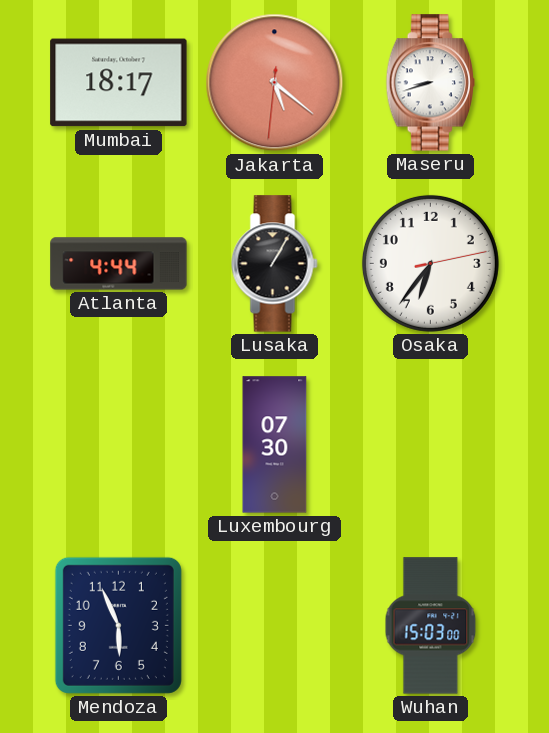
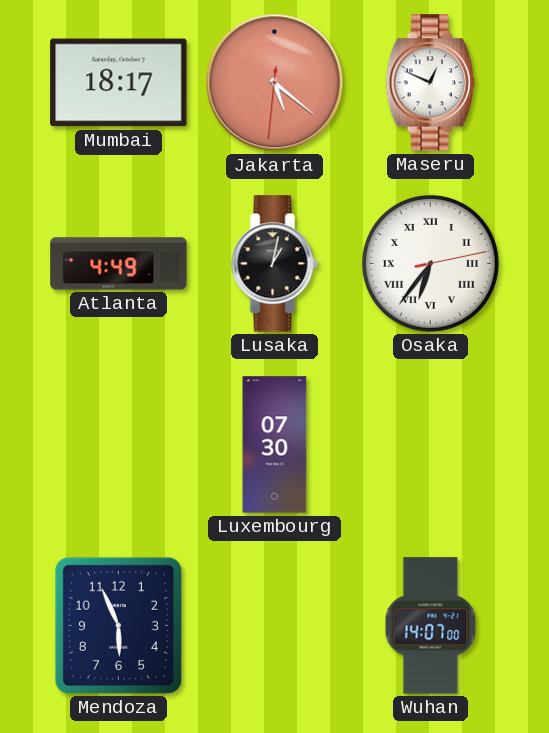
Maseru: 8:42 -> 12:49
Atlanta: 4:44 -> 4:49
Lusaka: 1:05 -> 1:02
Osaka numerals: Arabic -> Roman
Wuhan: 15:03 -> 14:07
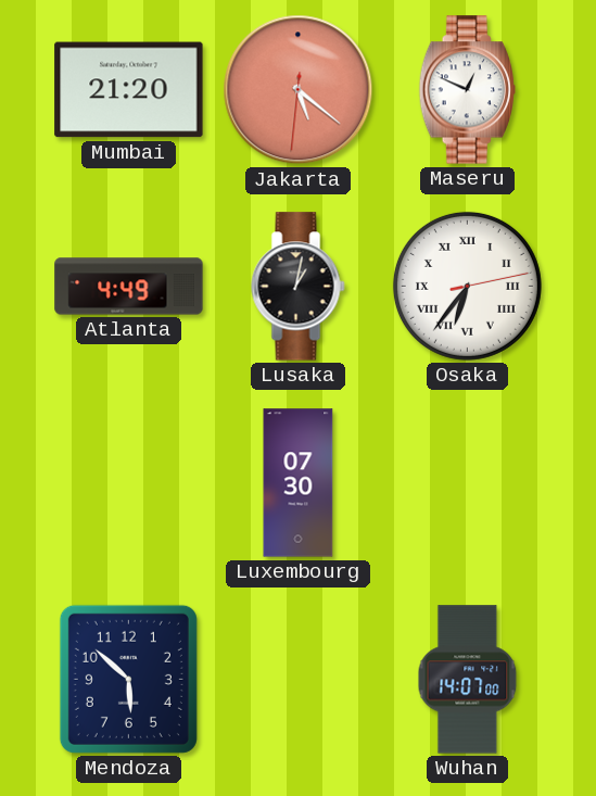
Mumbai: 18:17 -> 21:20
Mendoza: 5:56 -> 5:52
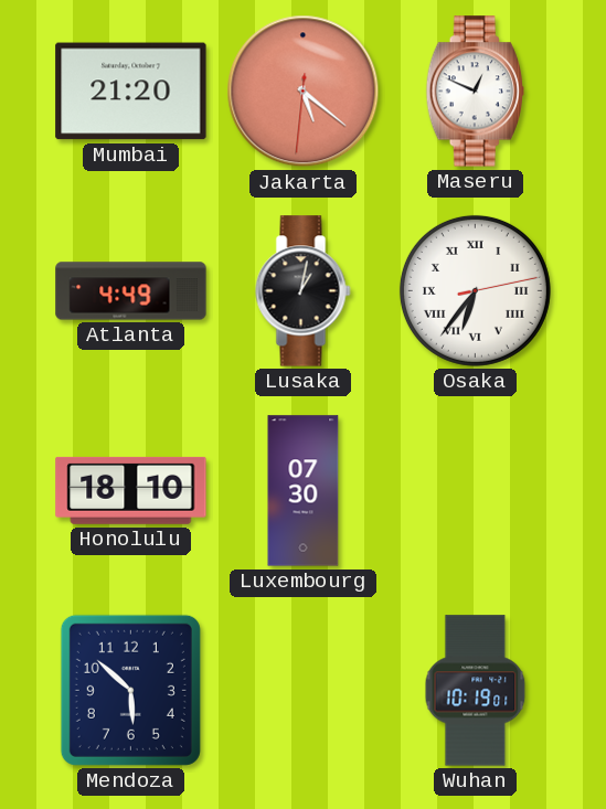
Honolulu: none -> 18:10
Wuhan: 14:07 -> 10:19
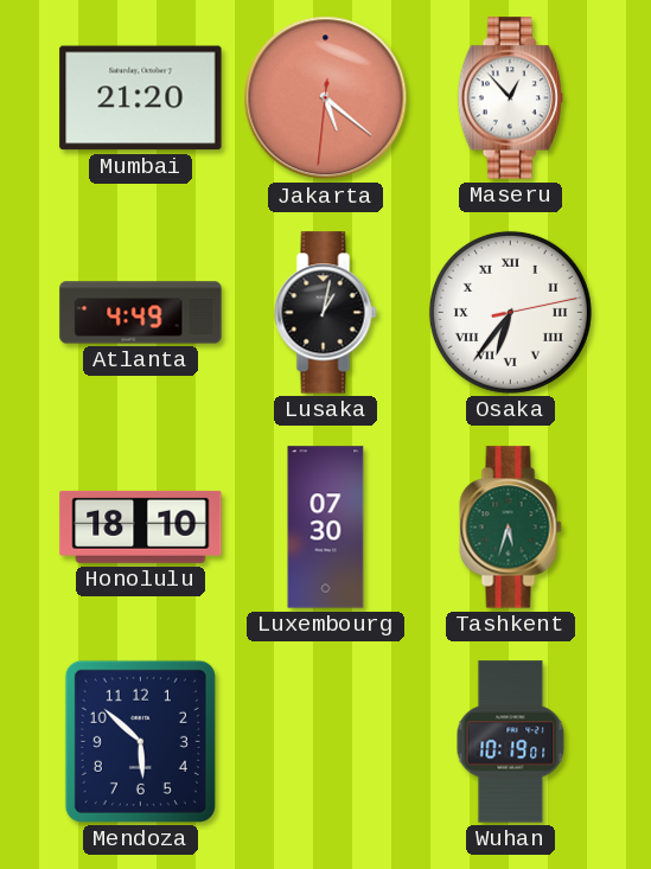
Maseru: 12:49 -> 12:53
Tashkent: none -> 5:33
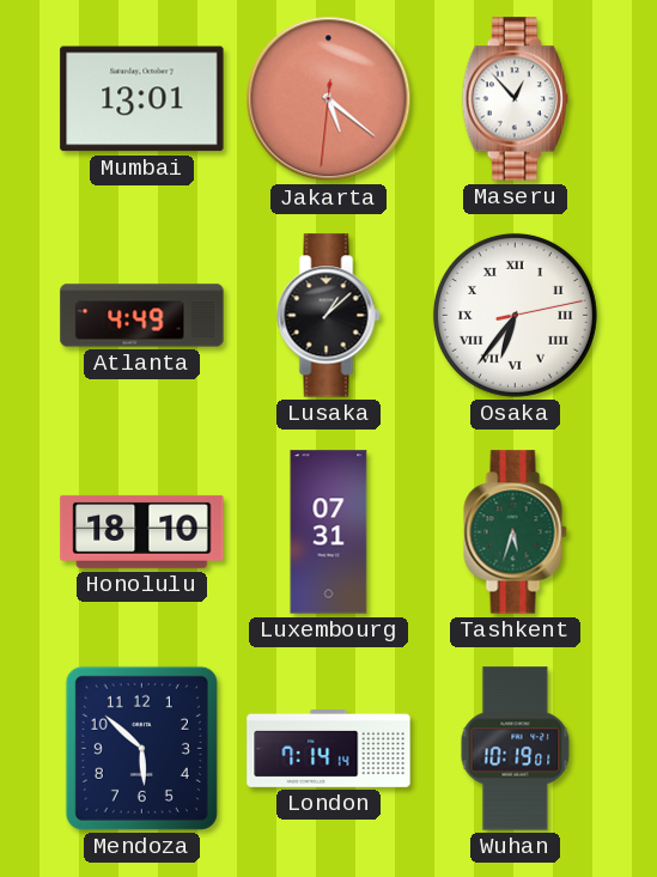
Mumbai: 21:20 -> 13:01
Lusaka: 1:02 -> 1:08
Luxembourg: 07:30 -> 07:31
London: none -> 7:14
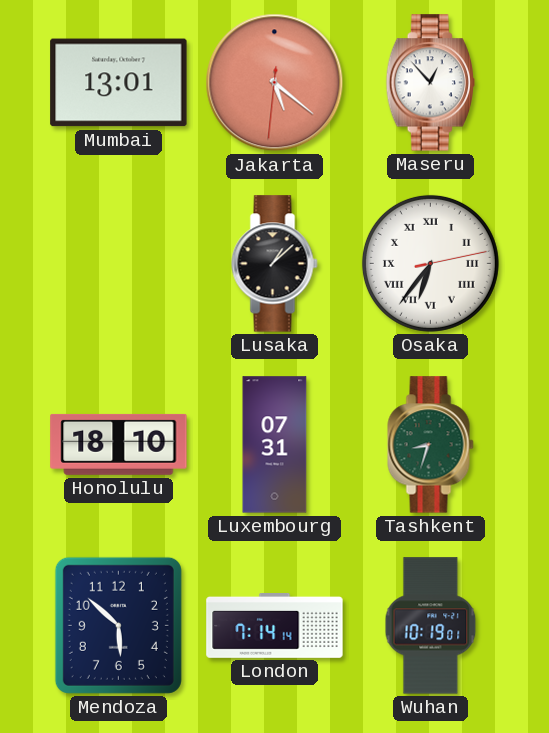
Atlanta: 4:49 -> none
Tashkent: 5:33 -> 8:33
